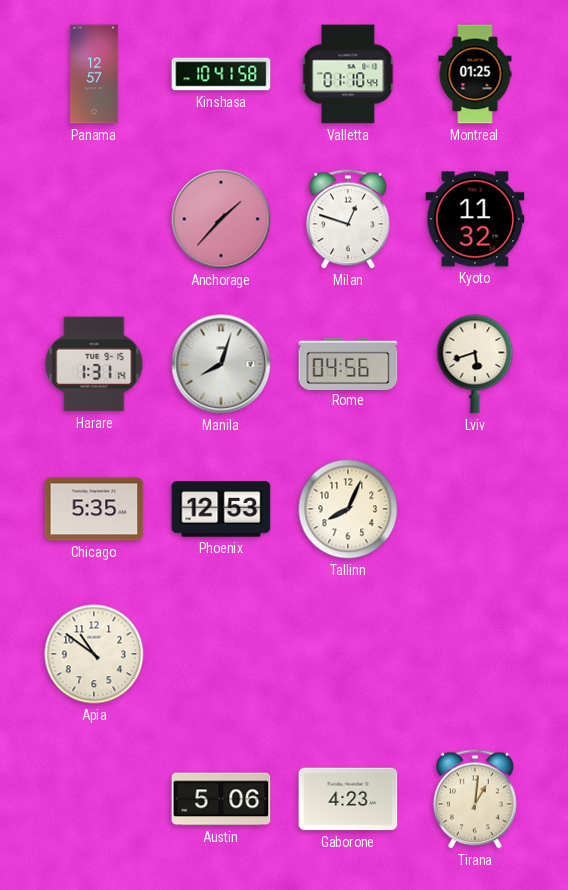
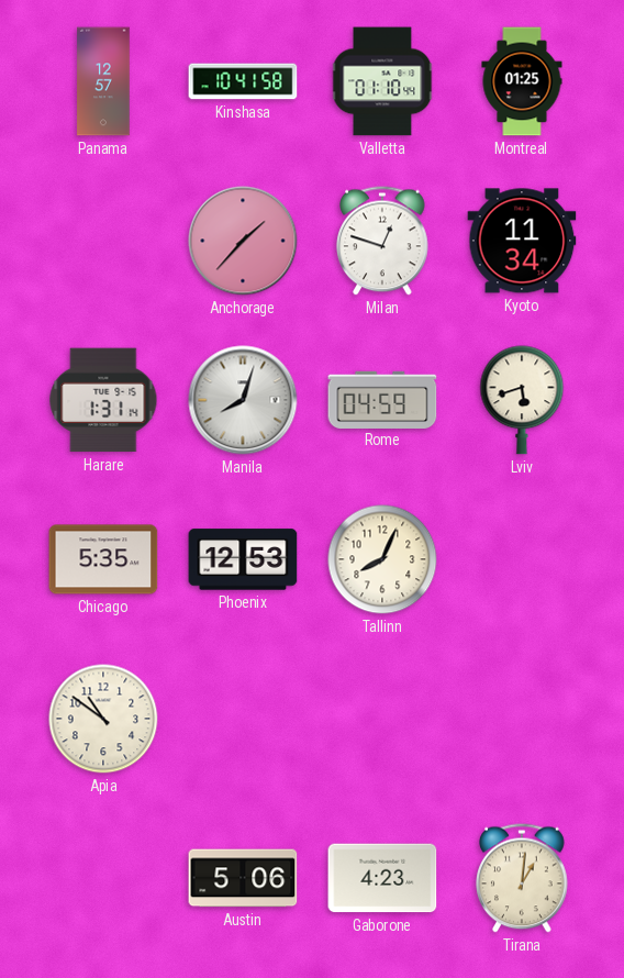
Kyoto: 11:32 -> 11:34
Rome: 04:56 -> 04:59
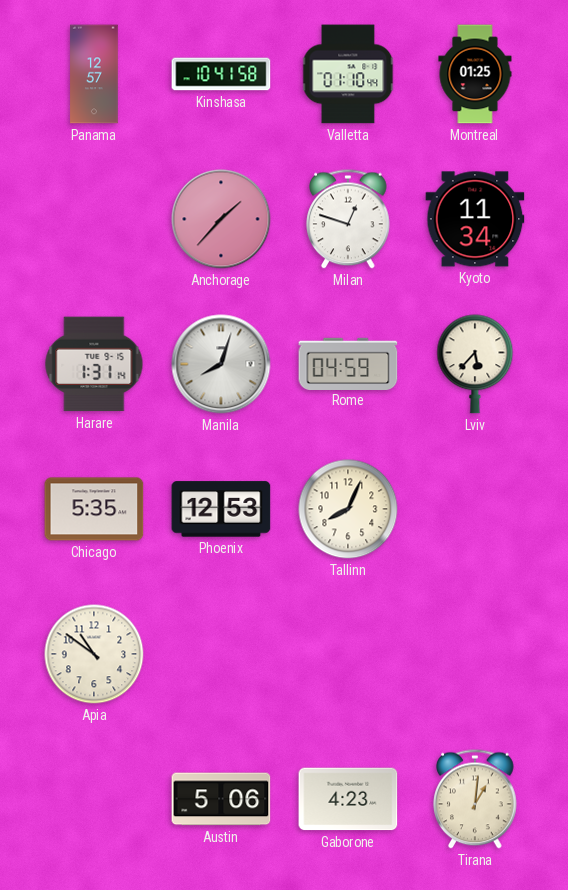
Lviv: 5:42 -> 5:37
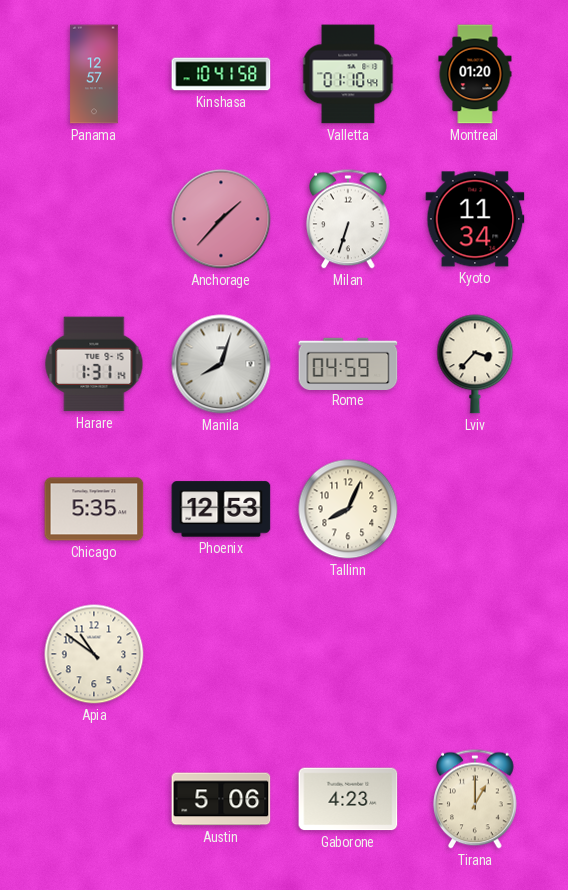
Montreal: 01:25 -> 01:20
Milan: 12:48 -> 6:33
Lviv: 5:37 -> 3:37
Tirana: 1:01 -> 1:00
